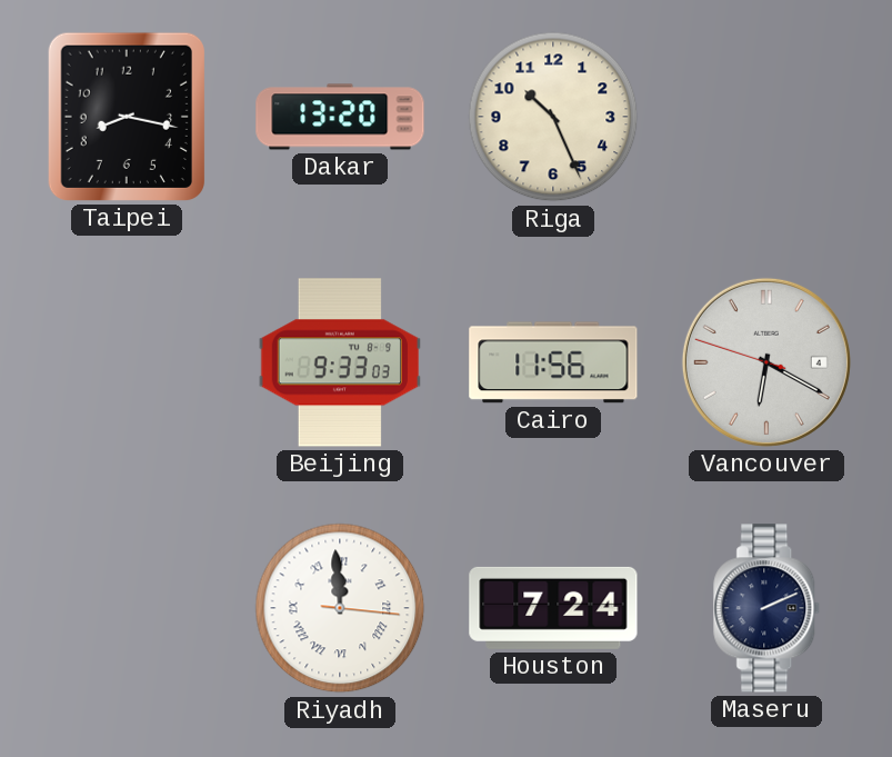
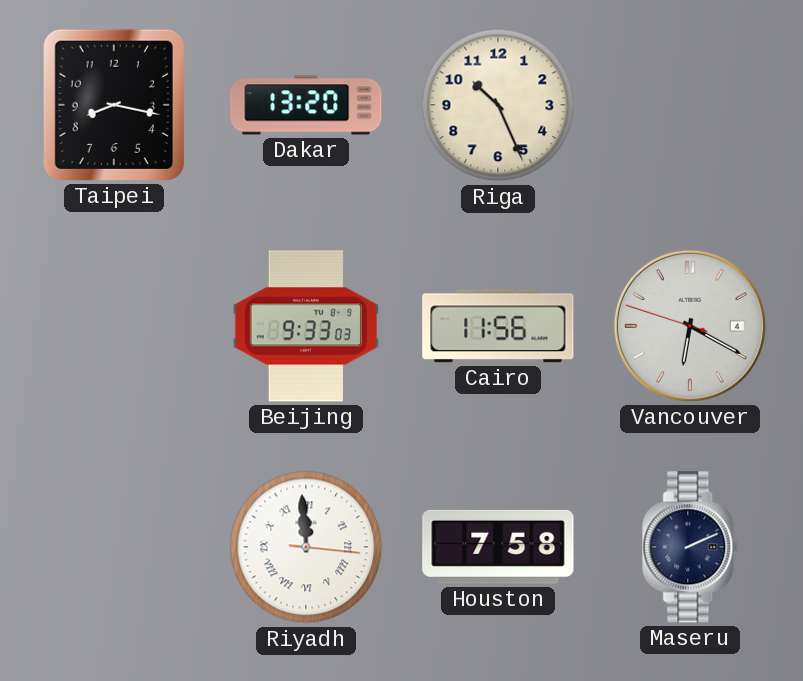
Houston: 7:24 -> 7:58
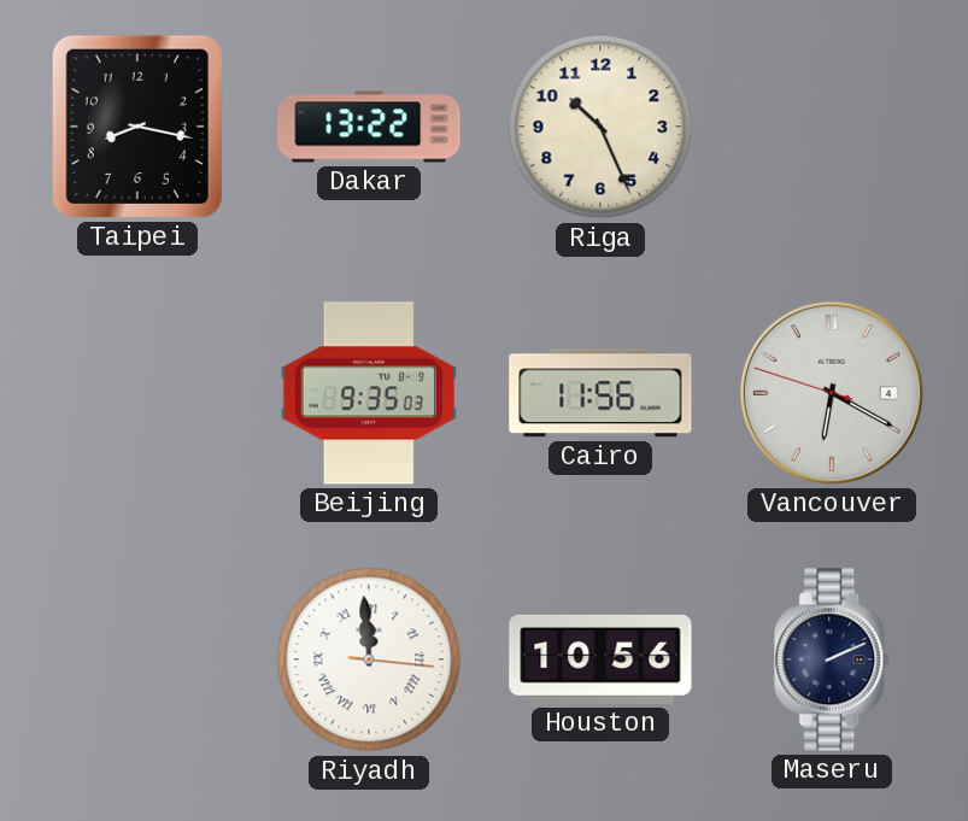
Dakar: 13:20 -> 13:22
Beijing: 9:33 -> 9:35
Houston: 7:58 -> 10:56
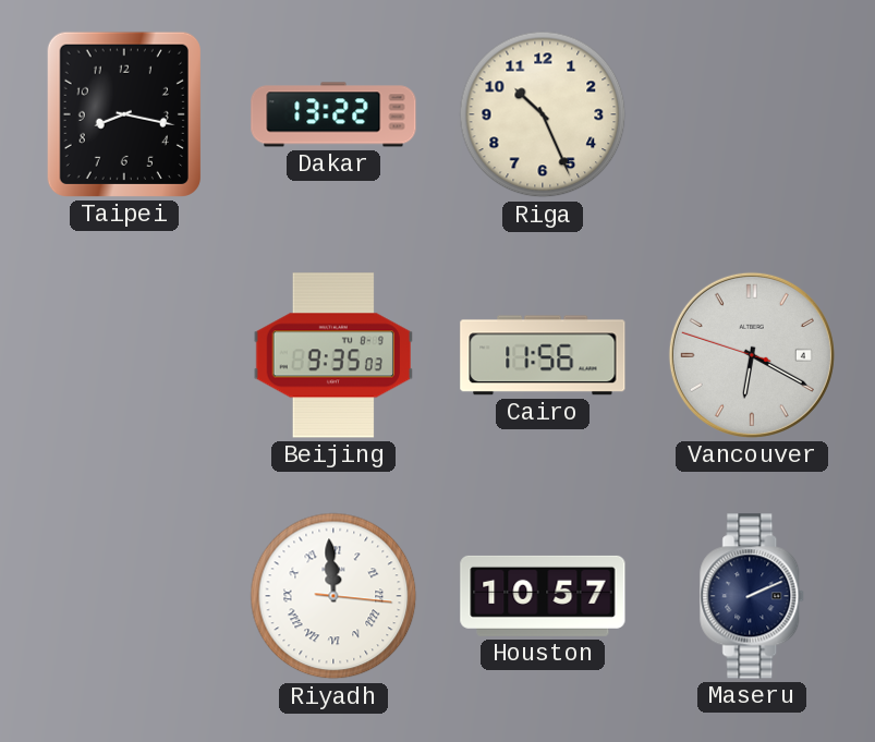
Houston: 10:56 -> 10:57
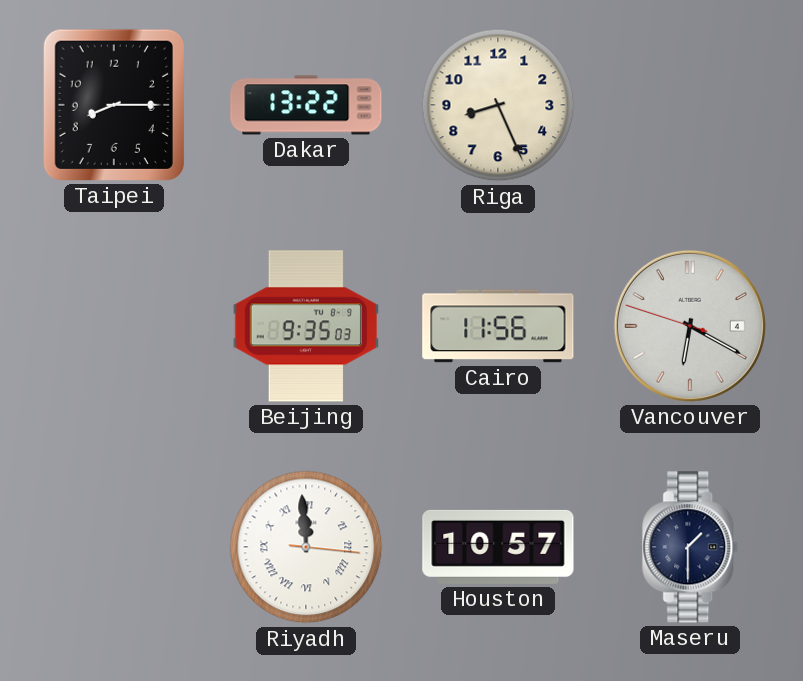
Taipei: 8:17 -> 8:15
Riga: 10:26 -> 8:26
Maseru: 2:11 -> 1:30
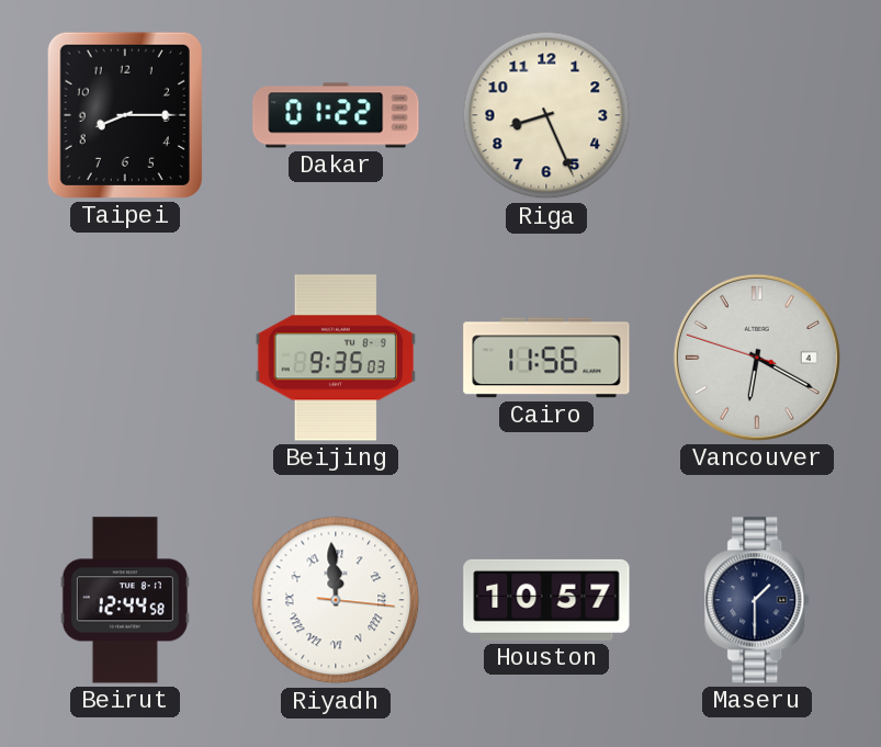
Dakar: 13:22 -> 01:22
Beirut: none -> 12:44
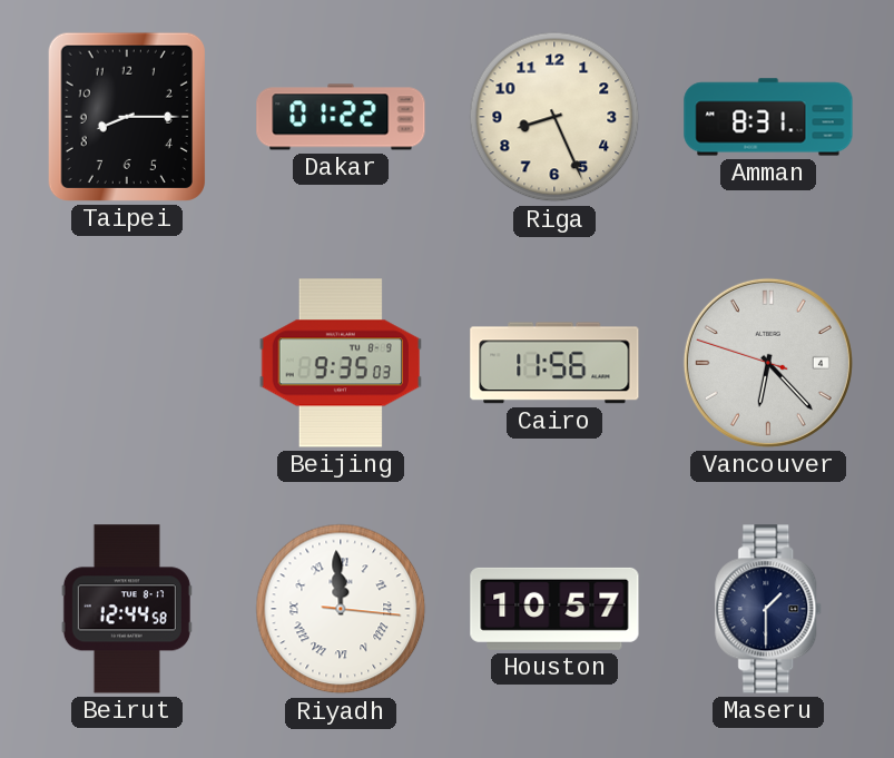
Amman: none -> 8:31
Vancouver: 6:19 -> 6:22
